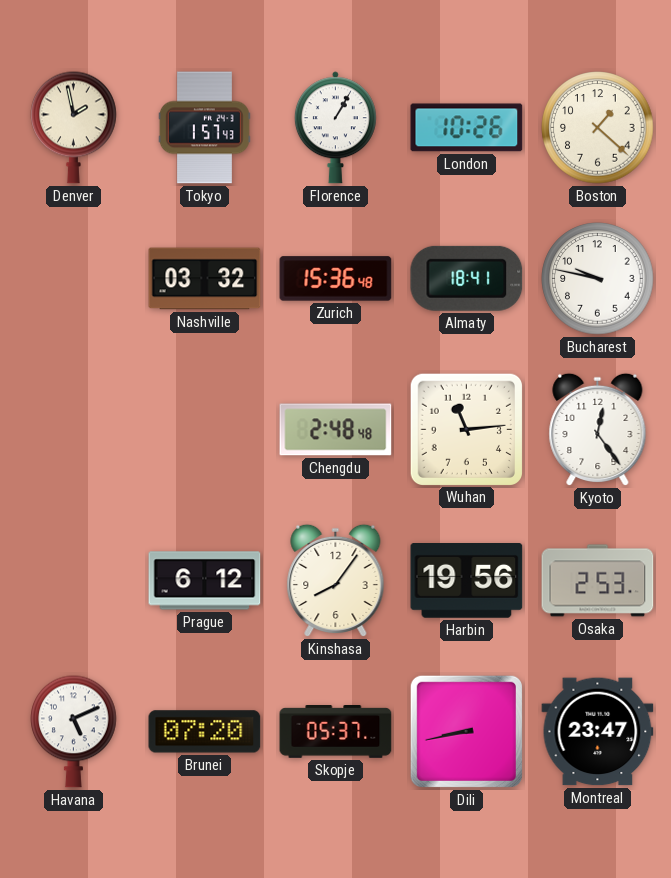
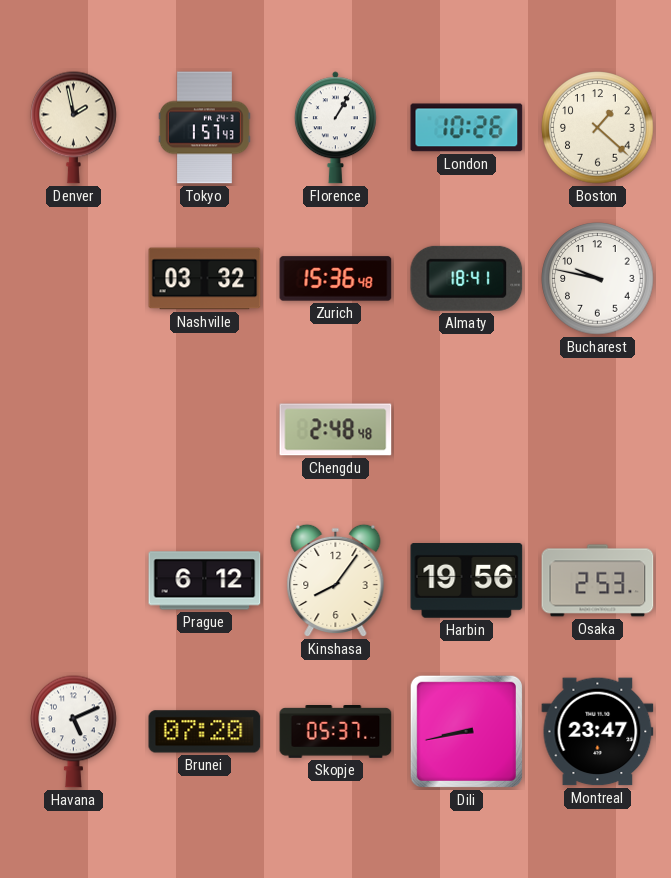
Wuhan: 11:14 -> none
Kyoto: 12:24 -> none
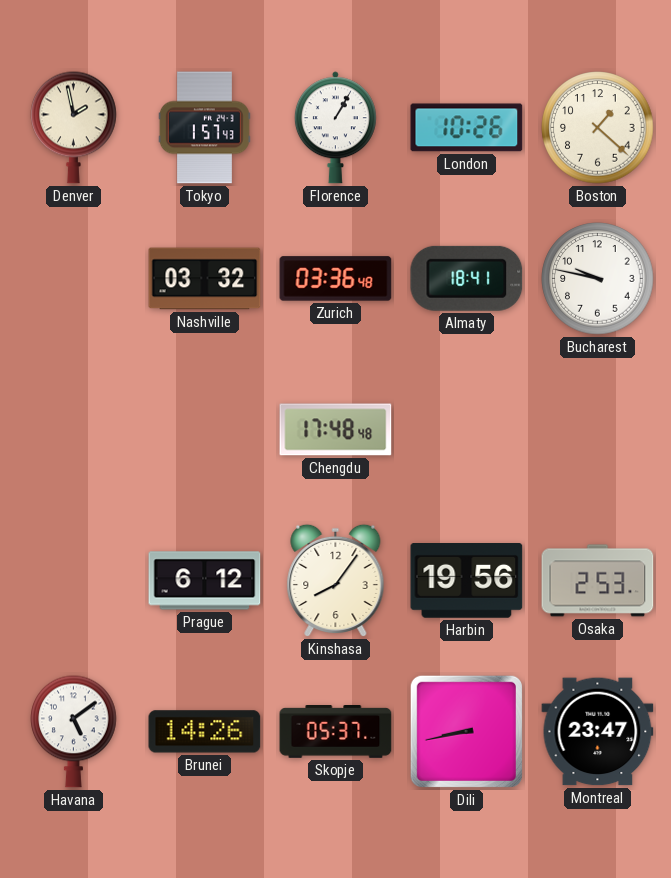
Zurich: 15:36 -> 03:36
Chengdu: 2:48 -> 17:48
Havana: 5:11 -> 5:09
Brunei: 07:20 -> 14:26
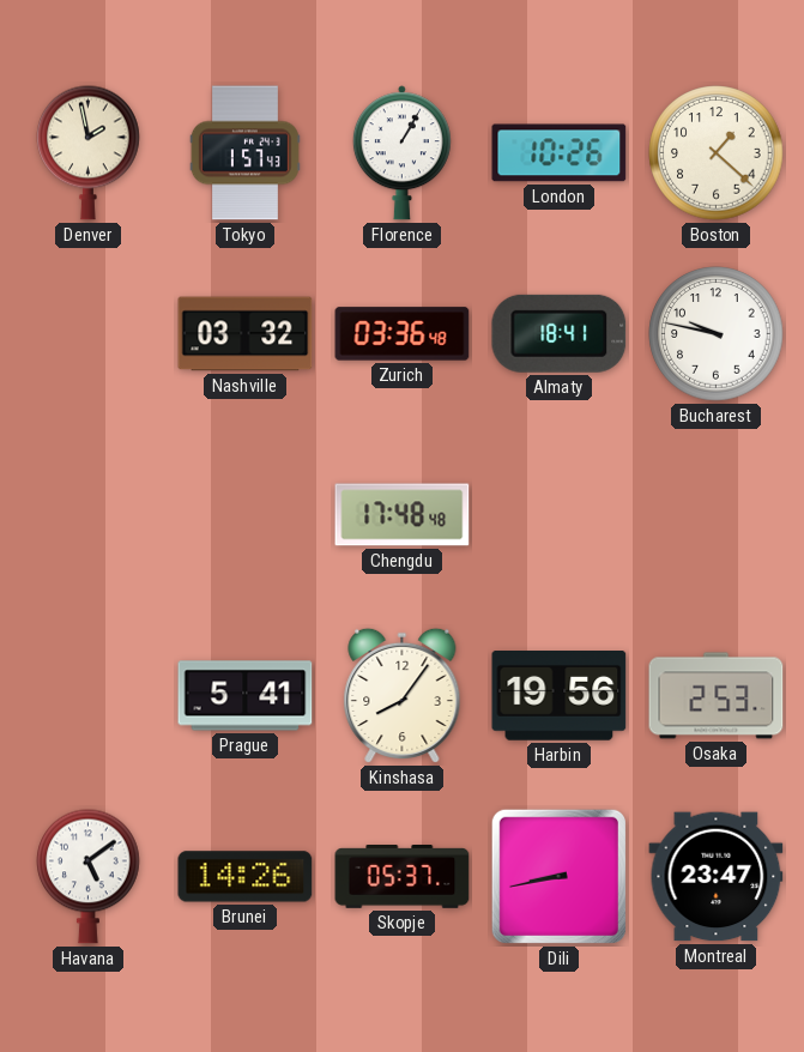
Prague: 6:12 -> 5:41
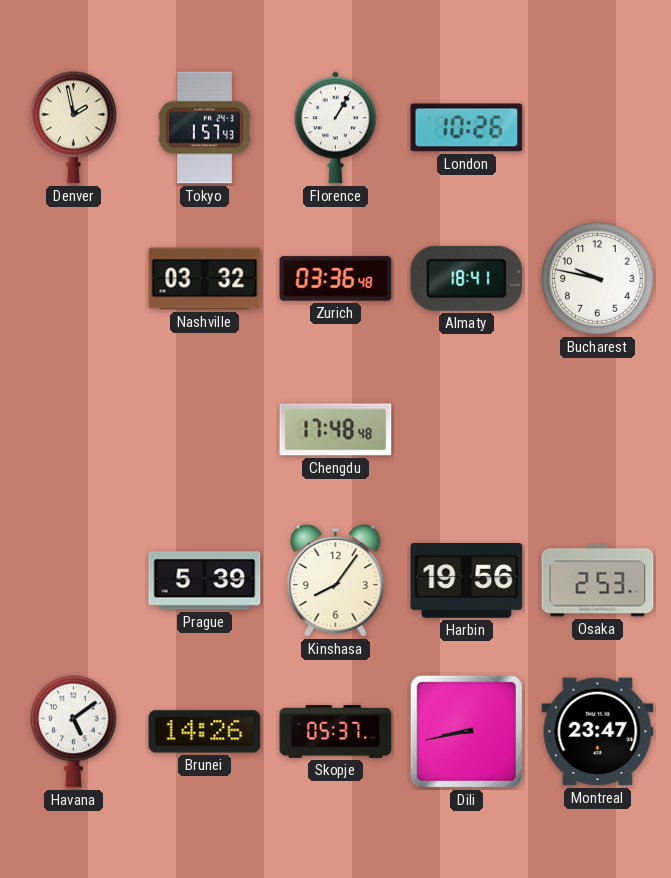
Boston: 1:22 -> none
Prague: 5:41 -> 5:39
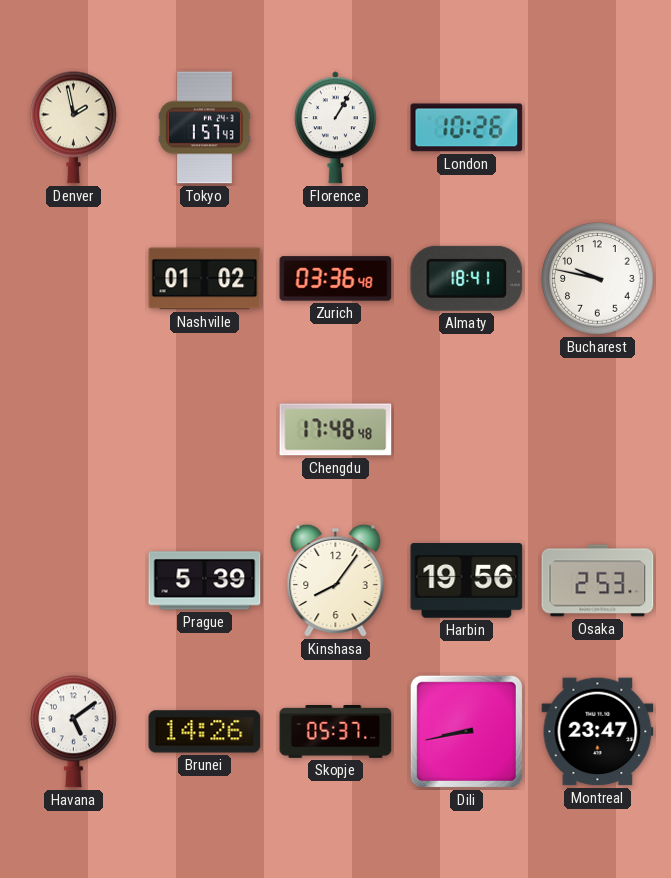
Nashville: 03:32 -> 01:02
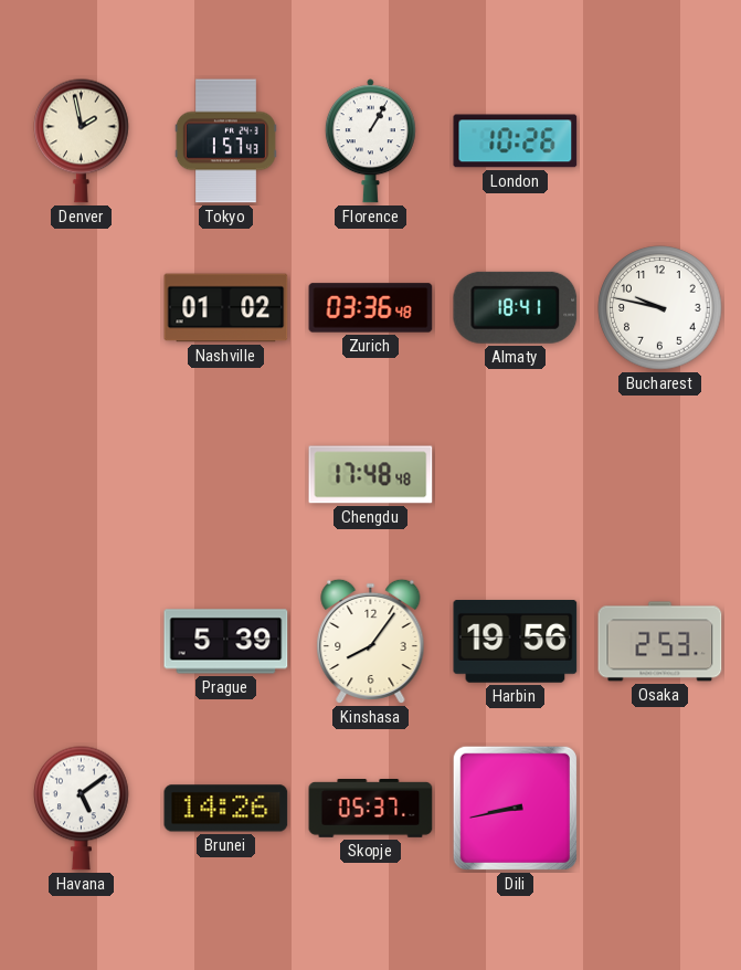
Montreal: 23:47 -> none
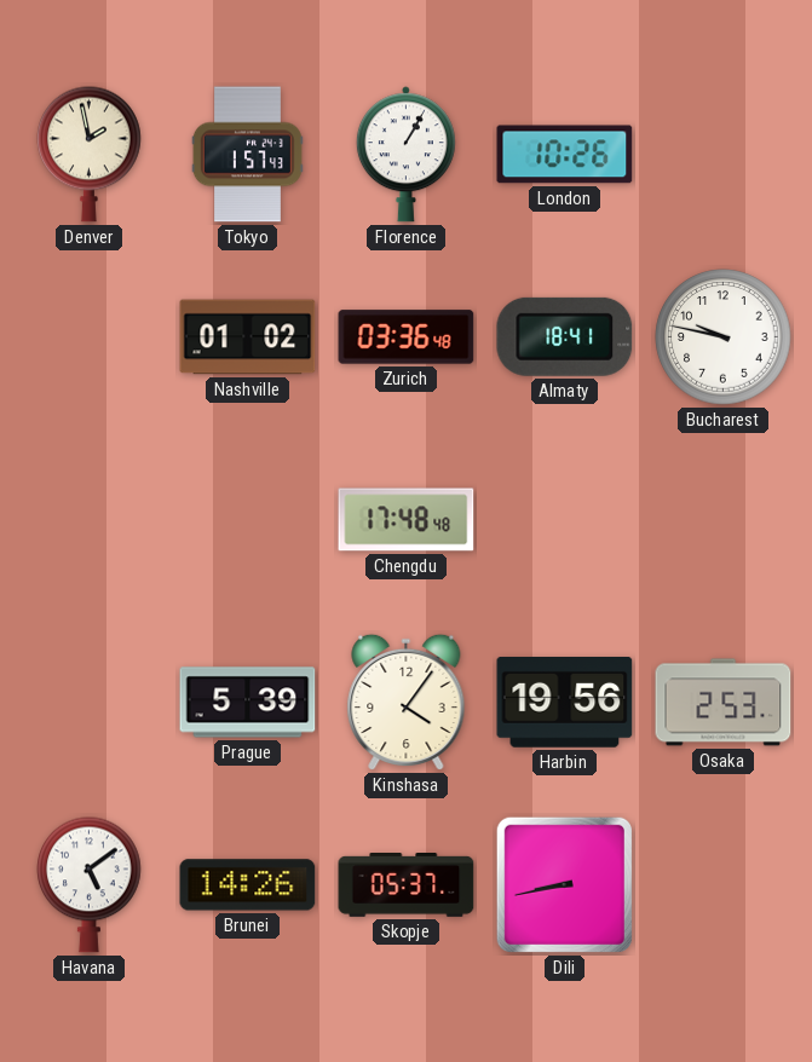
Kinshasa: 8:06 -> 4:06
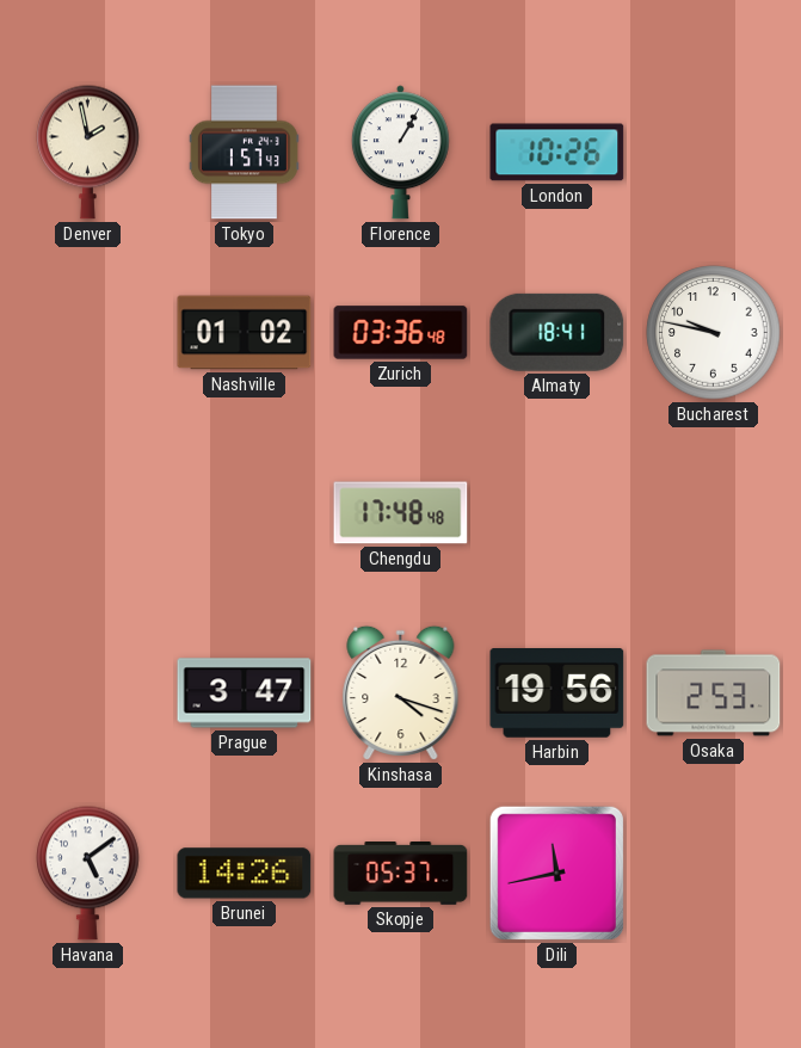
Prague: 5:39 -> 3:47
Kinshasa: 4:06 -> 4:18
Dili: 8:43 -> 11:43
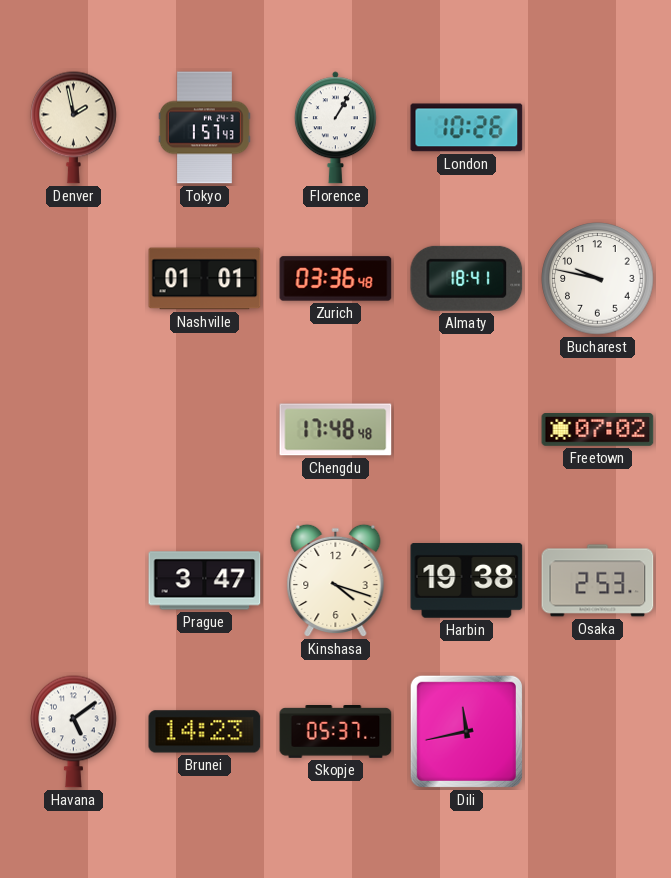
Nashville: 01:02 -> 01:01
Freetown: none -> 07:02
Harbin: 19:56 -> 19:38
Brunei: 14:26 -> 14:23
